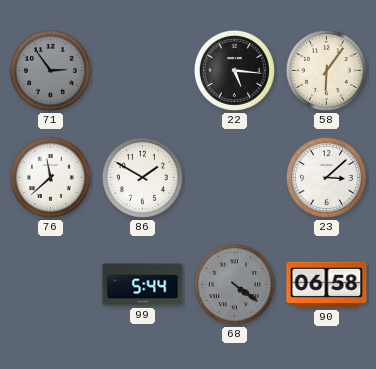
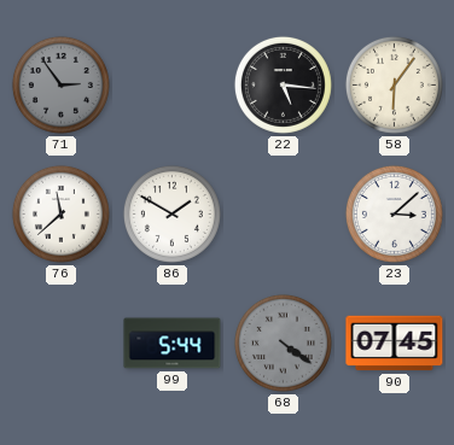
90: 06:58 -> 07:45
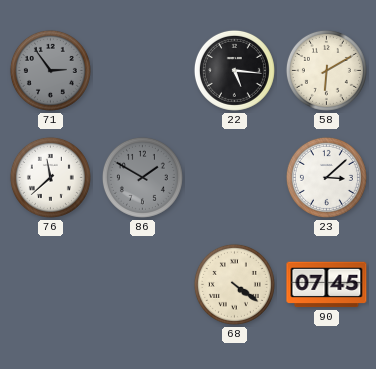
58: 6:06 -> 6:10
86 dial: white -> grey
99: 5:44 -> none
68 dial: grey -> cream
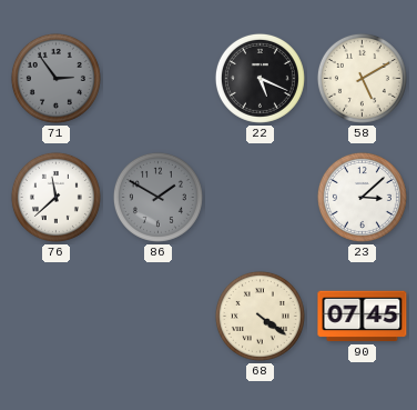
22: 5:16 -> 5:19
58: 6:10 -> 5:10
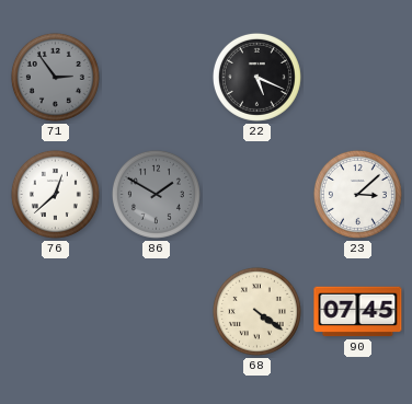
58: 5:10 -> none
76: 11:38 -> 12:38
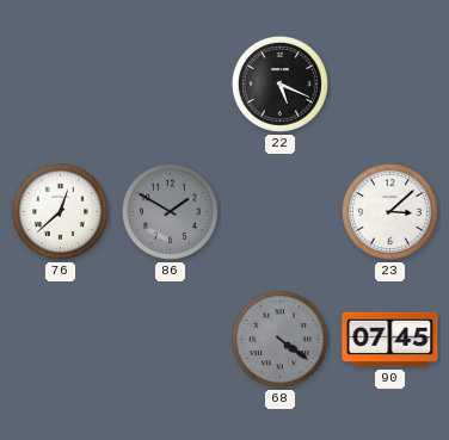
71: 2:54 -> none
68 dial: cream -> grey
